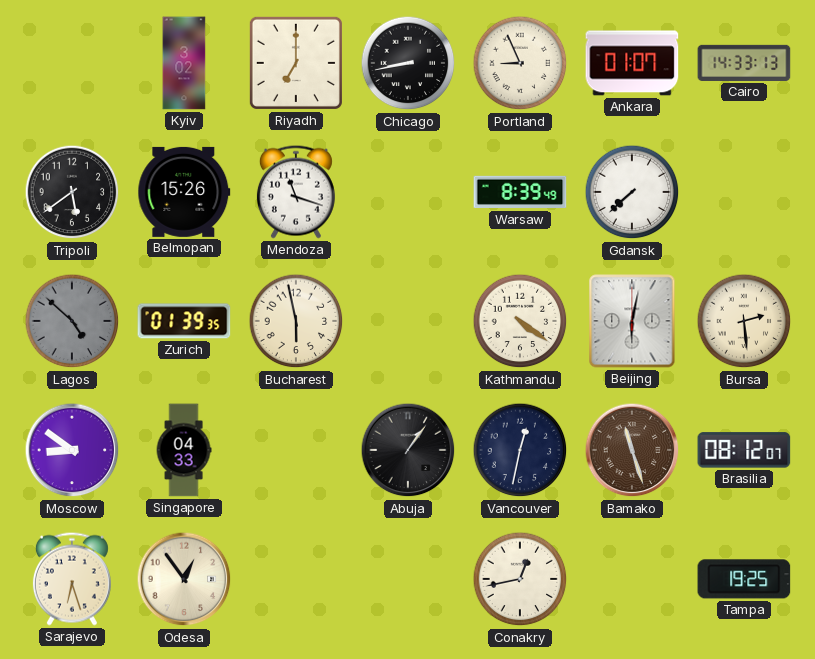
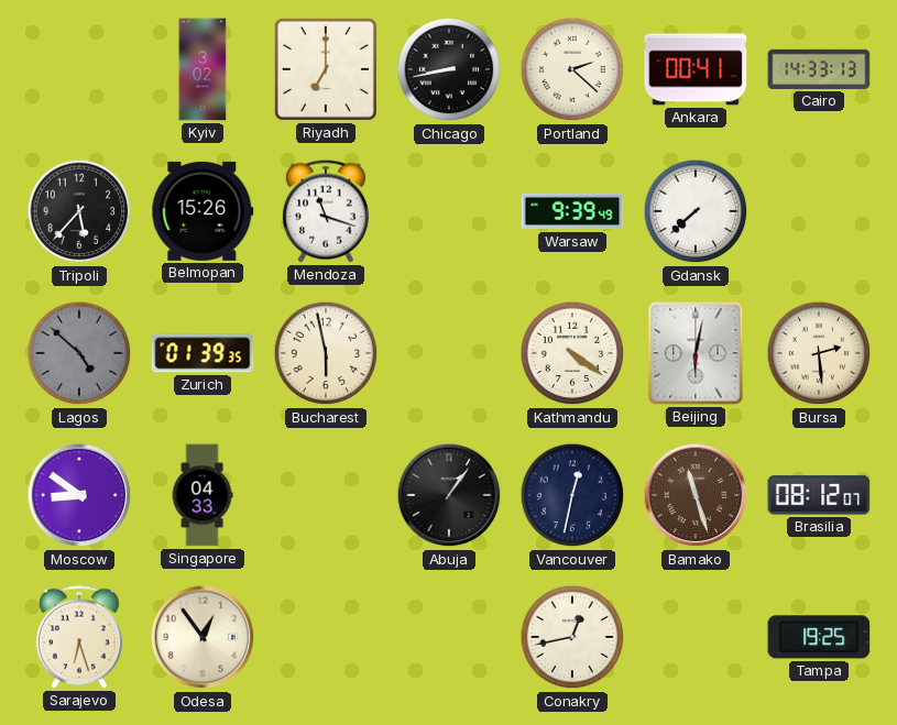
Portland: 8:56 -> 2:22
Ankara: 01:07 -> 00:41
Tripoli: 5:39 -> 5:37
Warsaw: 8:39 -> 9:39
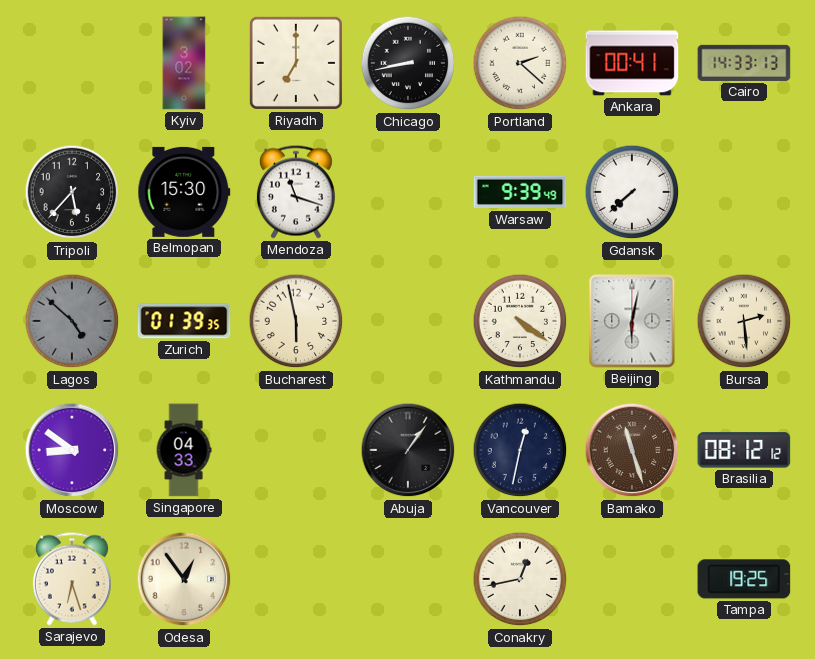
Belmopan: 15:26 -> 15:30
Brasilia: 08:12:07 -> 08:12:12
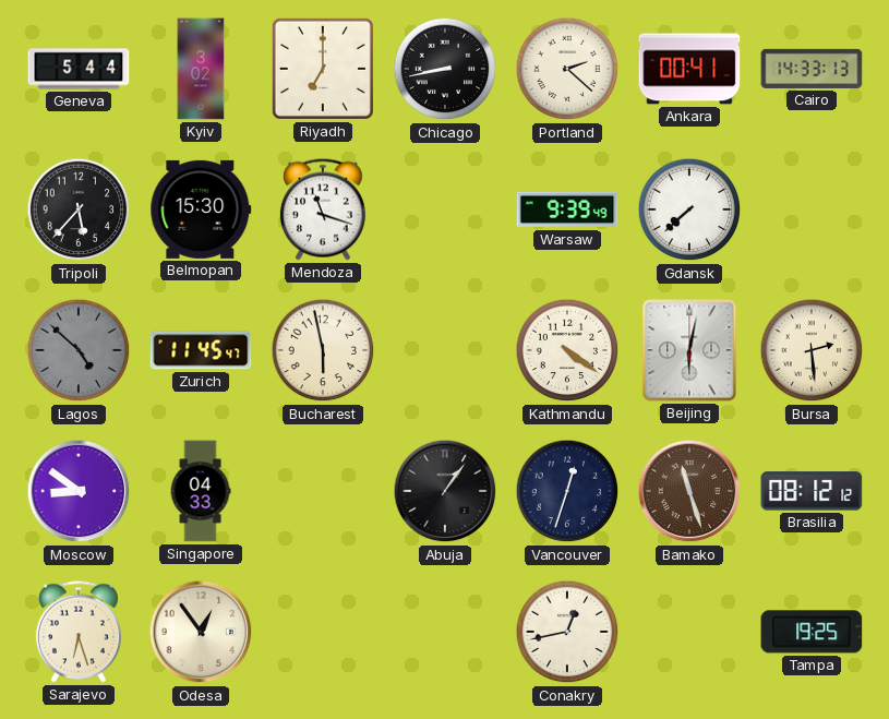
Geneva: none -> 5:44
Zurich: 01:39 -> 11:45
Vancouver: 12:32 -> 12:33
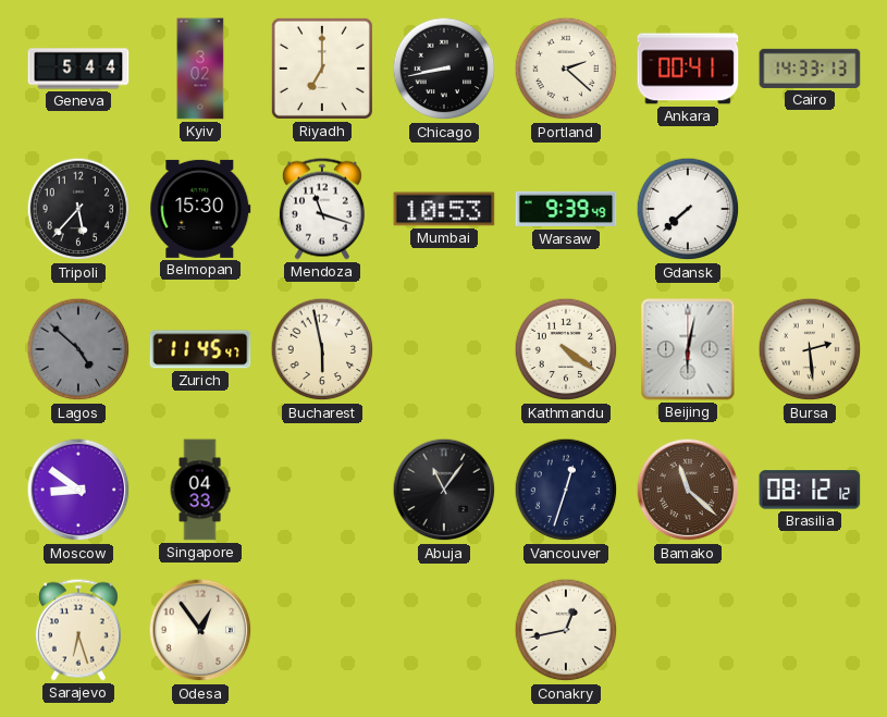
Mumbai: none -> 10:53
Abuja: 1:06 -> 11:06
Bamako: 11:27 -> 11:22
Tampa: 19:25 -> none
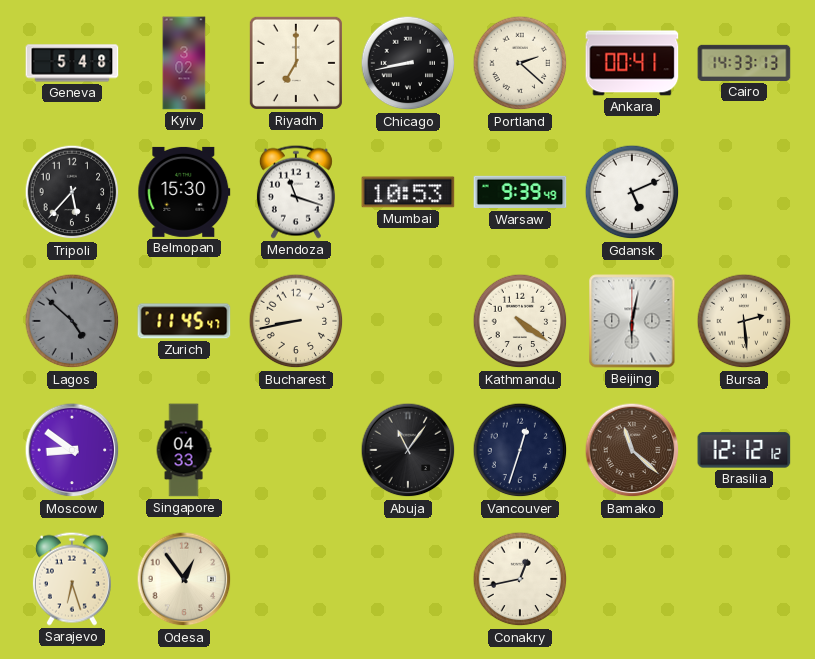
Geneva: 5:44 -> 5:48
Gdansk: 7:38 -> 5:11
Bucharest: 5:58 -> 8:43
Brasilia: 08:12 -> 12:12
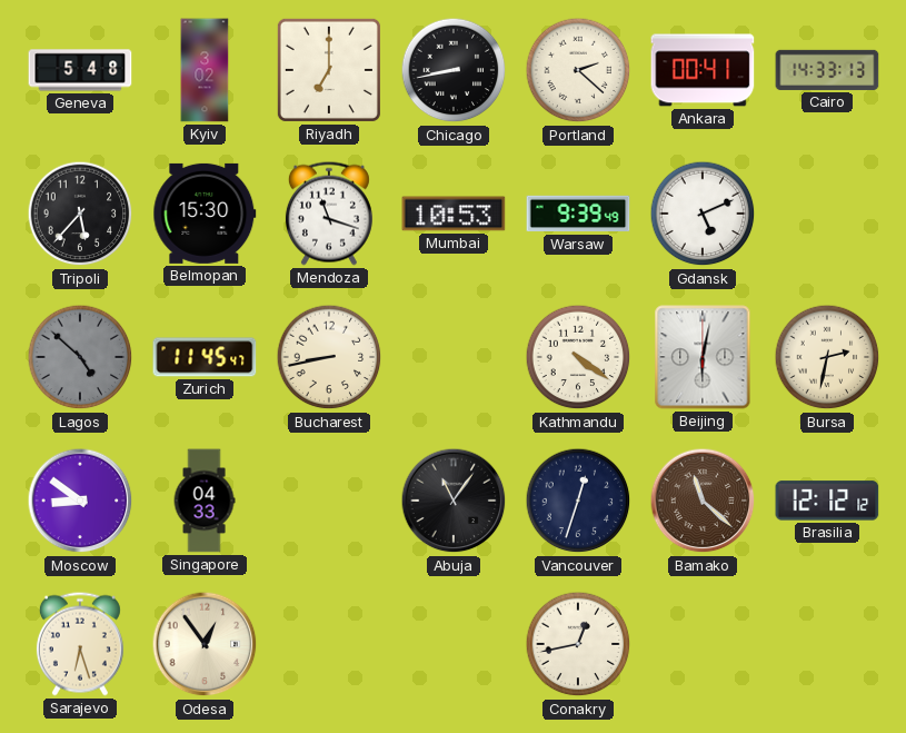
Bursa: 2:29 -> 2:32
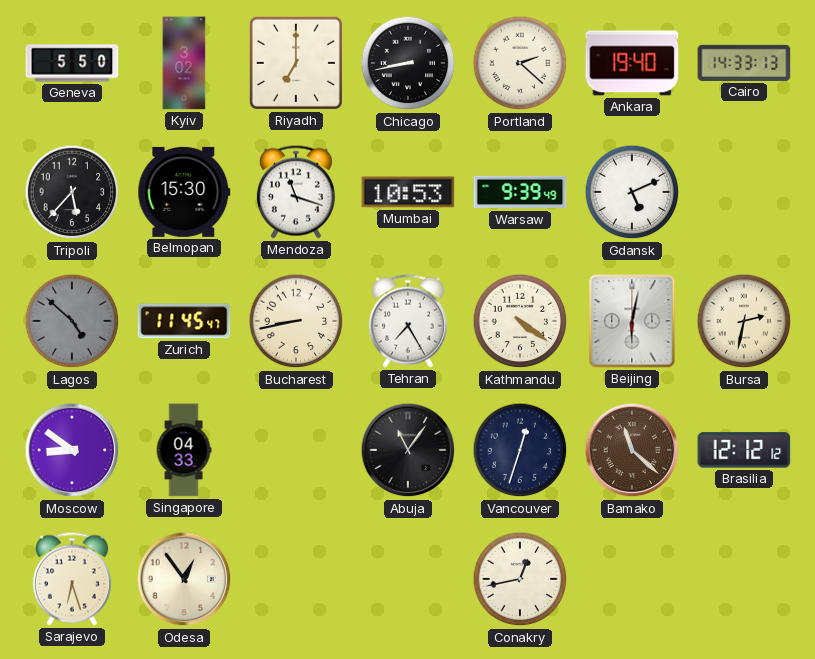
Geneva: 5:48 -> 5:50
Ankara: 00:41 -> 19:40
Tehran: none -> 7:25
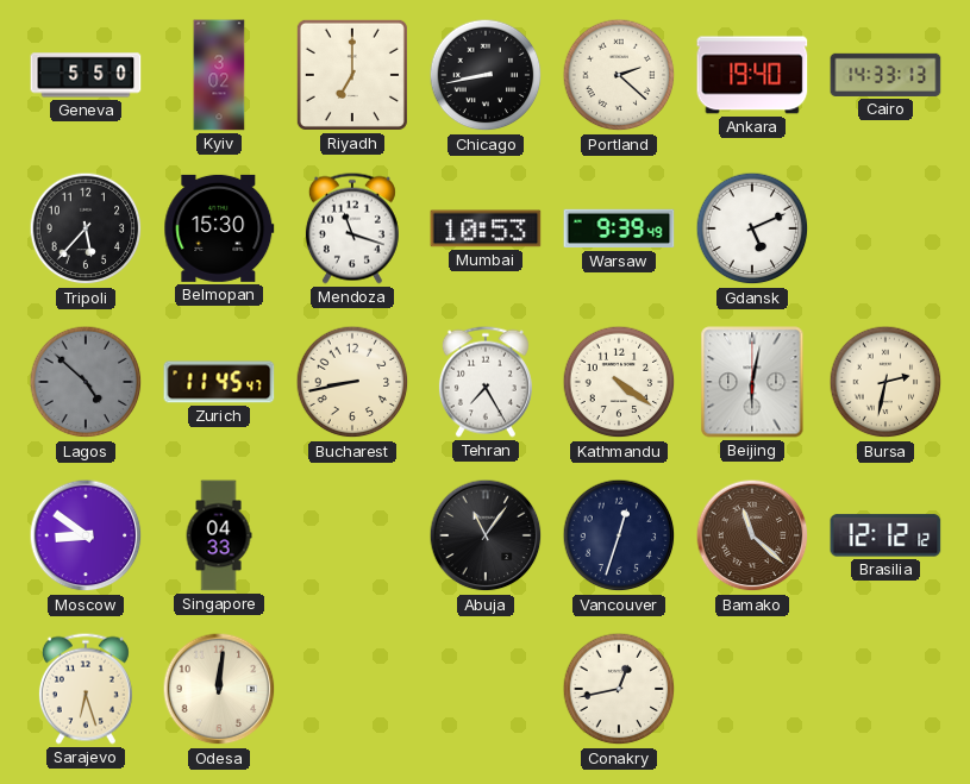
Odesa: 12:54 -> 12:01
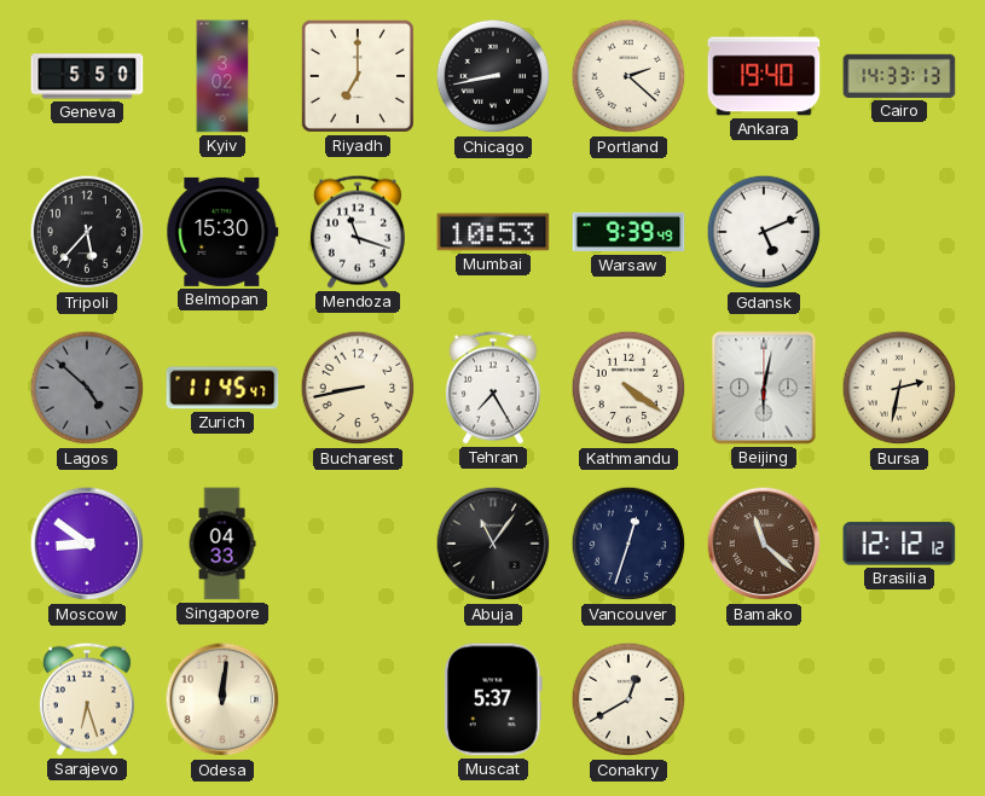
Muscat: none -> 5:37
Conakry: 12:43 -> 12:40
